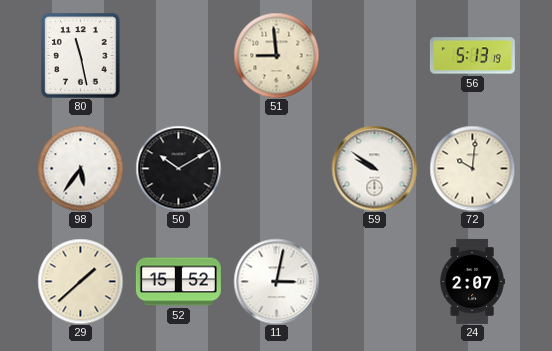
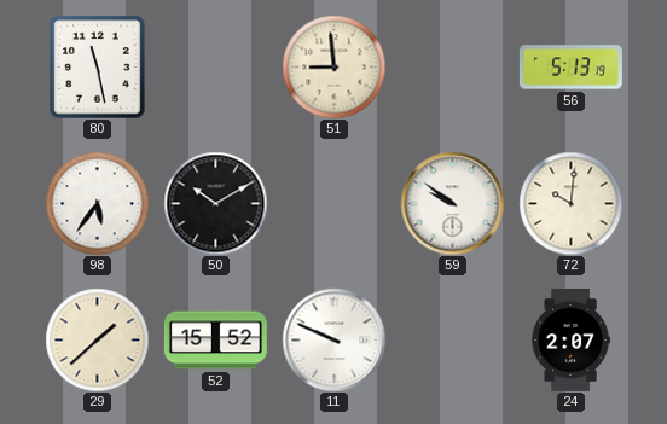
11: 3:02 -> 9:49
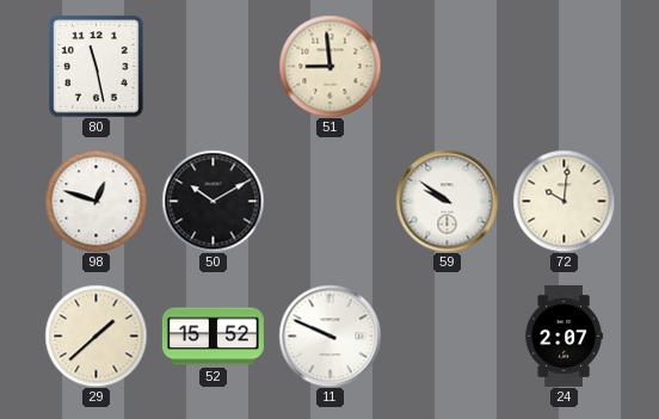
56: 5:13 -> none
98: 5:36 -> 12:48
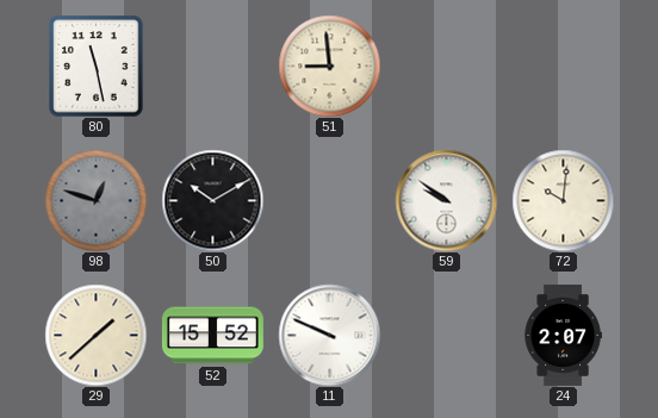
98 dial: white -> grey
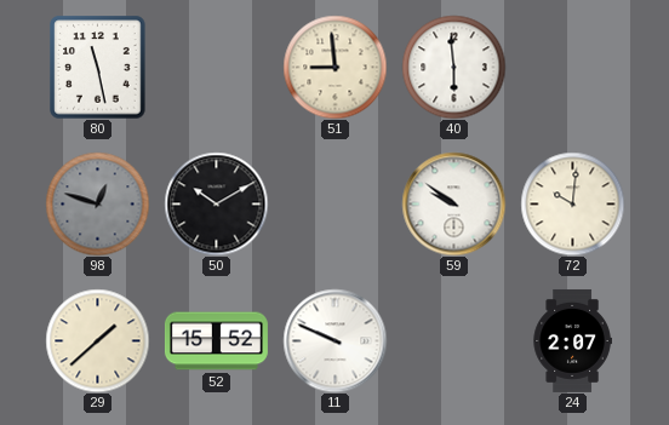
40: none -> 5:59
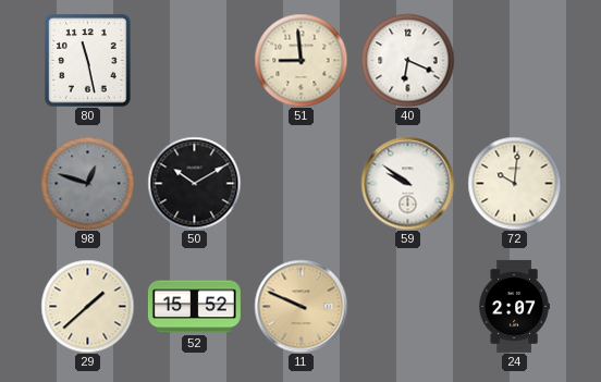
40: 5:59 -> 6:19
11 dial: white -> champagne
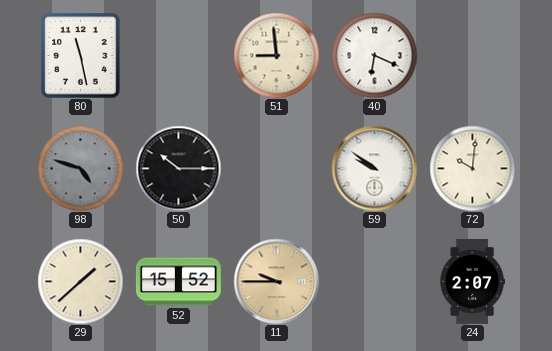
98: 12:48 -> 4:48
50: 10:10 -> 10:15
11: 9:49 -> 9:45
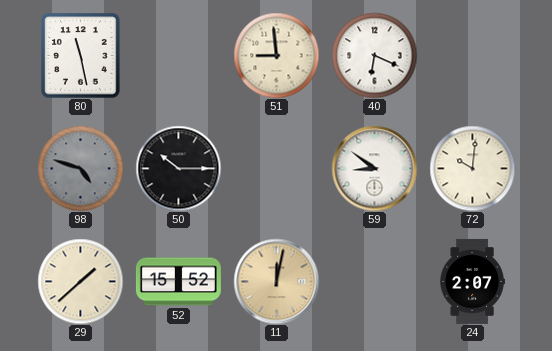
59: 9:51 -> 8:51
11: 9:45 -> 12:02
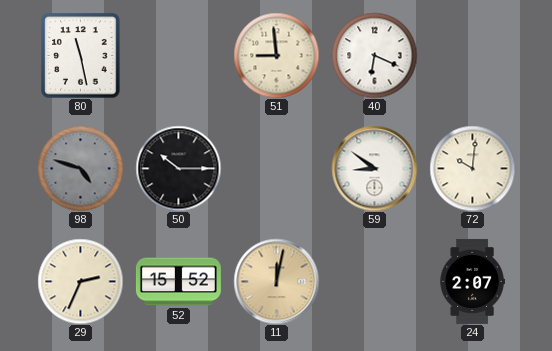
29: 1:38 -> 2:34
